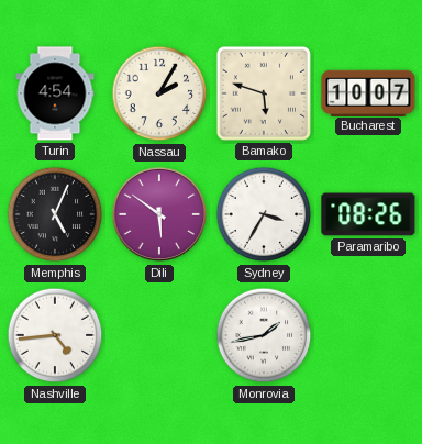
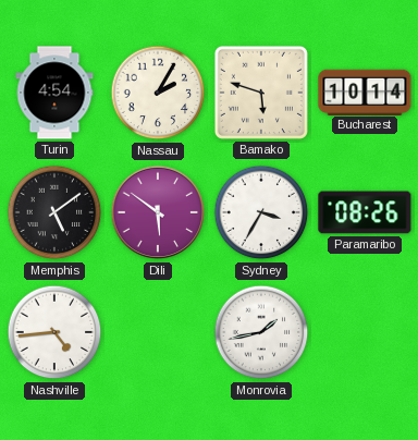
Bucharest: 10:07 -> 10:14
Memphis: 5:04 -> 5:09
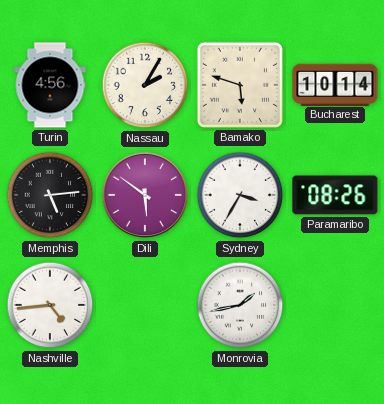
Turin: 4:54 -> 4:56
Memphis: 5:09 -> 5:14
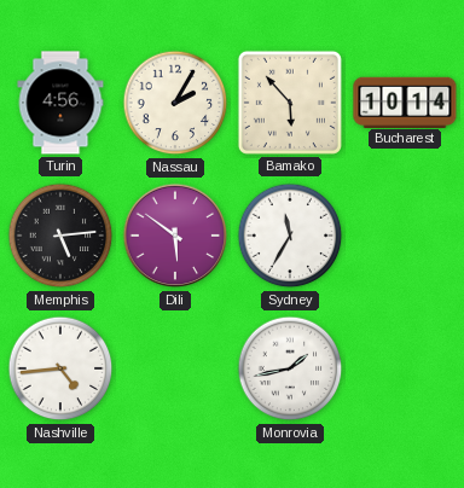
Bamako: 5:48 -> 5:53
Sydney: 3:35 -> 11:35
Paramaribo: 08:26 -> none
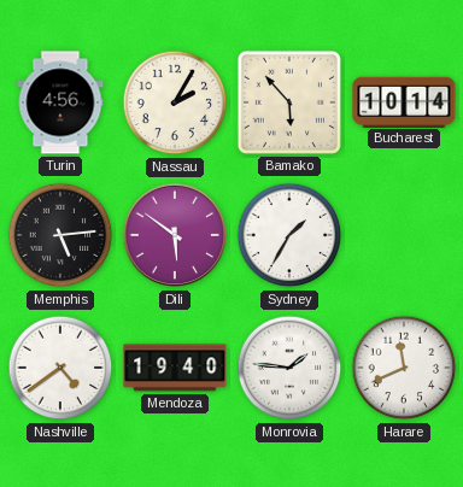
Sydney: 11:35 -> 1:35
Nashville: 4:44 -> 4:39
Mendoza: none -> 19:40
Monrovia: 1:43 -> 1:46
Harare: none -> 11:41
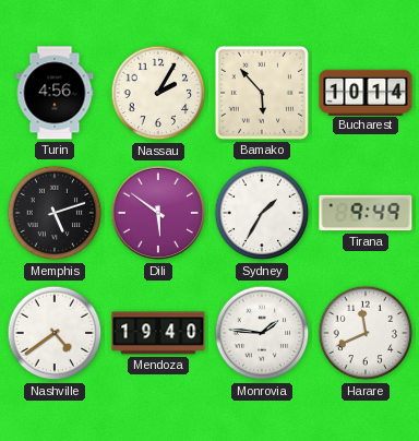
Memphis: 5:14 -> 5:12
Tirana: none -> 9:49
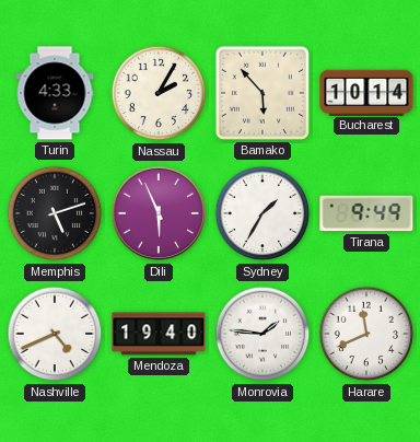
Turin: 4:56 -> 4:33
Dili: 5:51 -> 5:56
Nashville: 4:39 -> 4:41
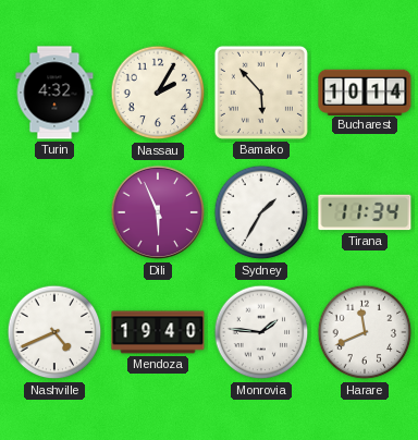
Turin: 4:33 -> 4:32
Memphis: 5:12 -> none
Tirana: 9:49 -> 11:34
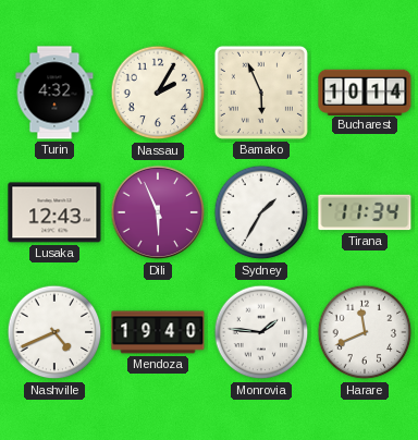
Bamako: 5:53 -> 5:56
Lusaka: none -> 12:43
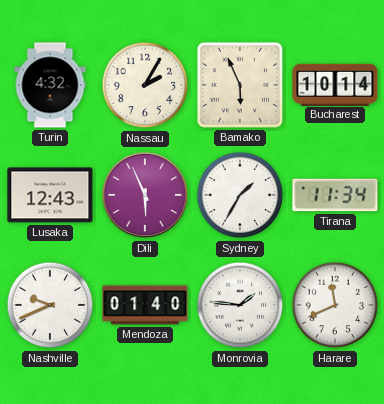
Nashville: 4:41 -> 9:41
Mendoza: 19:40 -> 01:40
